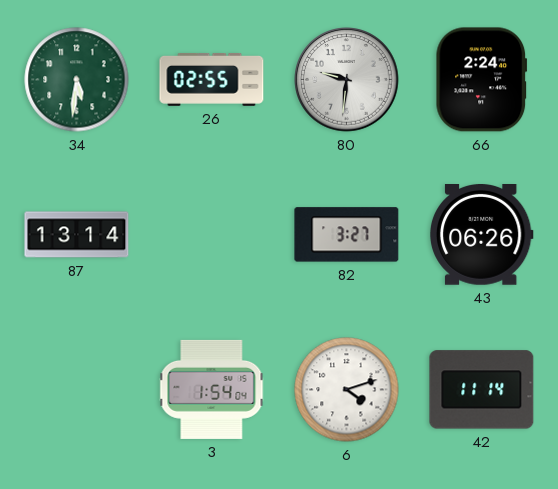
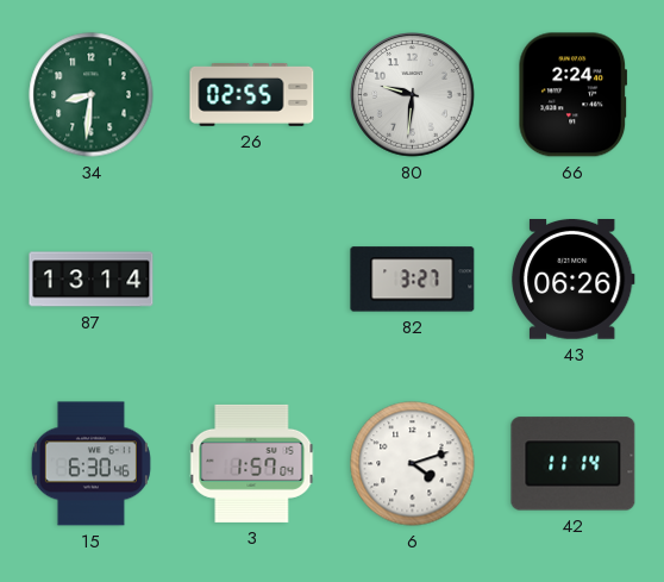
34: 5:31 -> 8:31
15: none -> 6:30
3: 1:54 -> 1:57
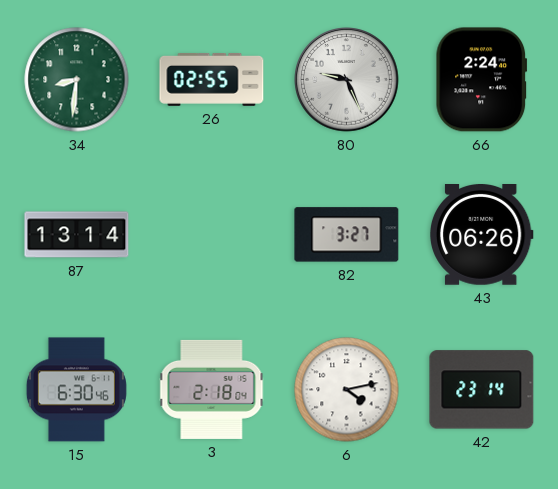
80: 9:31 -> 9:26
3: 1:57 -> 2:18
6: 4:12 -> 4:13
42: 11:14 -> 23:14
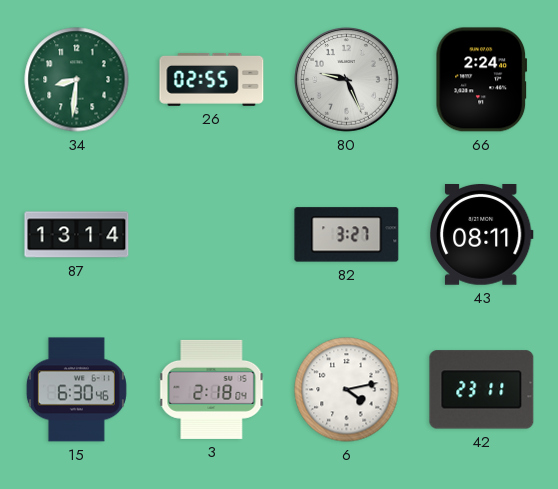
43: 06:26 -> 08:11
42: 23:14 -> 23:11
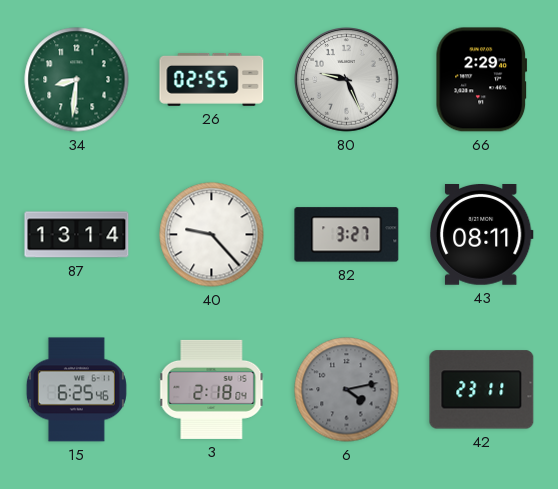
66: 2:24 -> 2:29
40: none -> 9:23
15: 6:30 -> 6:25
6 dial: white -> grey
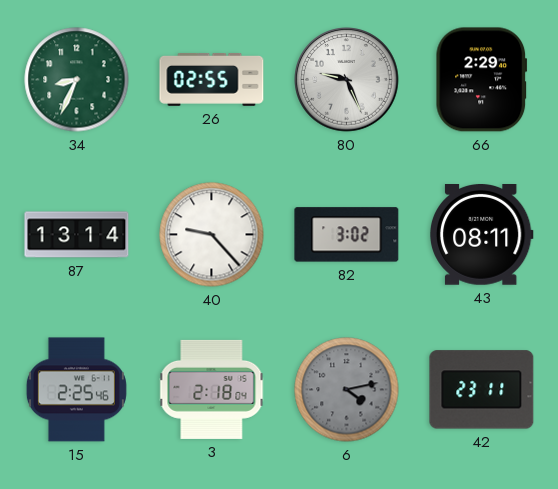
34: 8:31 -> 8:34
82: 3:27 -> 3:02
15: 6:25 -> 2:25
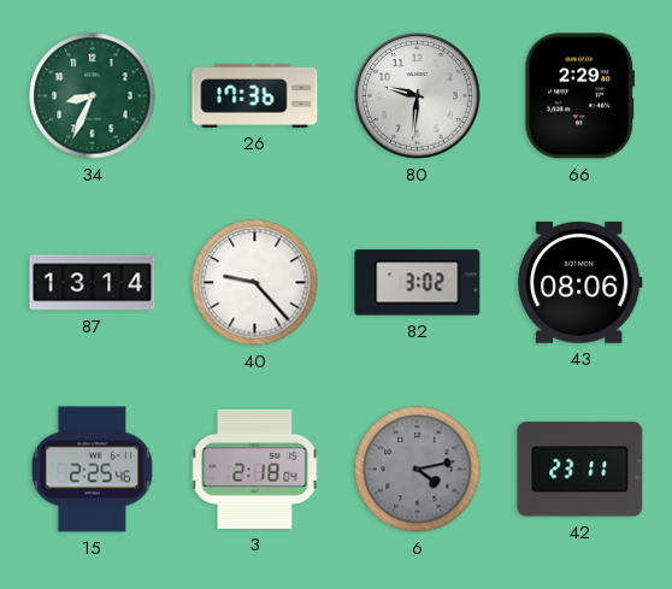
26: 02:55 -> 17:36
80: 9:26 -> 9:31
43: 08:11 -> 08:06
